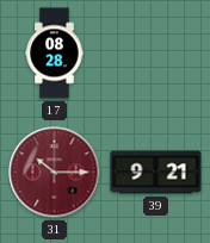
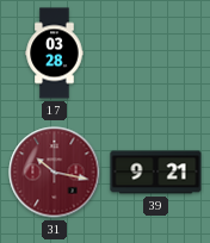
17: 08:28 -> 03:28
31: 10:15 -> 10:17
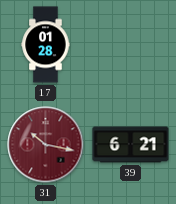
17: 03:28 -> 01:28
39: 9:21 -> 6:21
